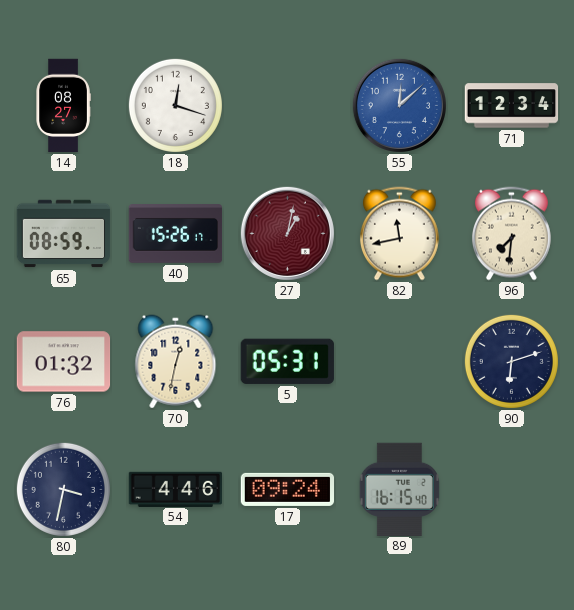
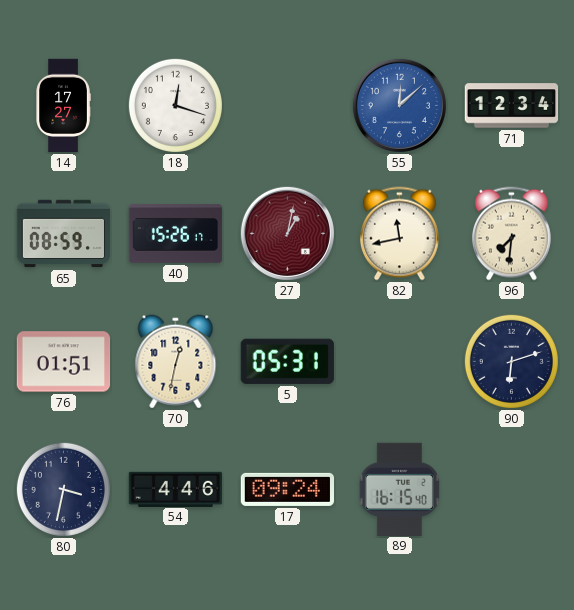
14: 08:27 -> 17:27
76: 01:32 -> 01:51
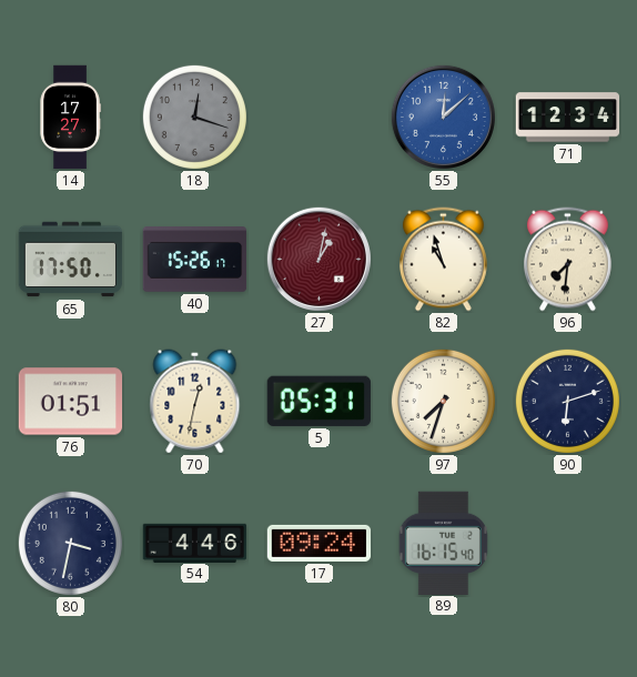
18 dial: white -> grey
65: 08:59 -> 17:50
82: 11:43 -> 10:57
97: none -> 7:33
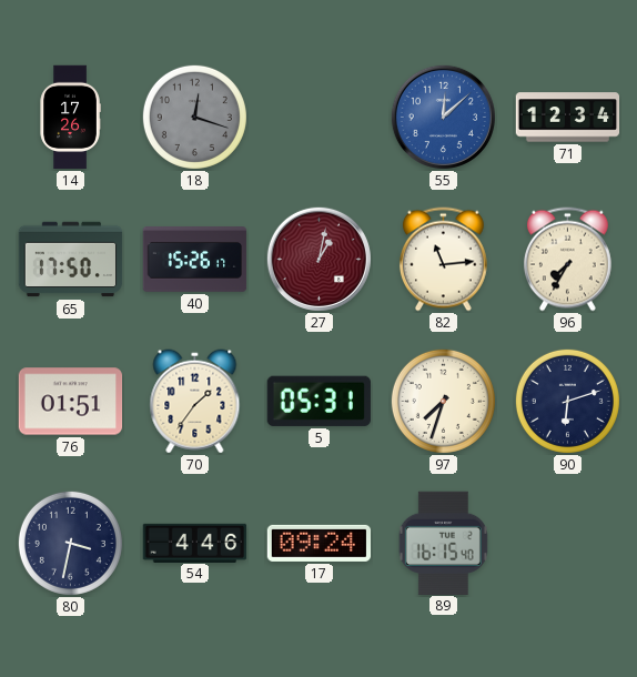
14: 17:27 -> 17:26
82: 10:57 -> 11:14
96: 7:31 -> 7:35
70: 12:32 -> 1:36
